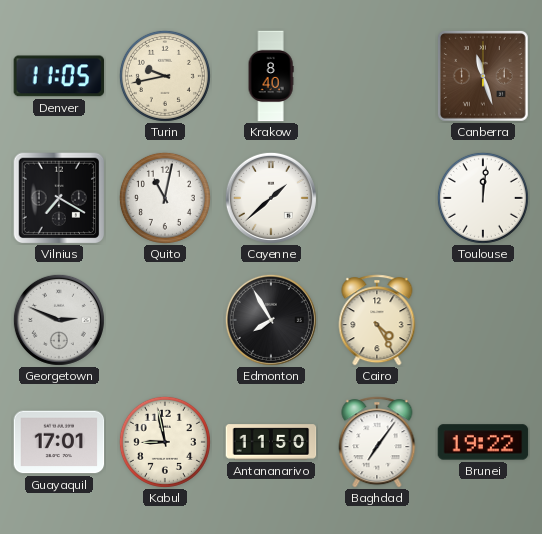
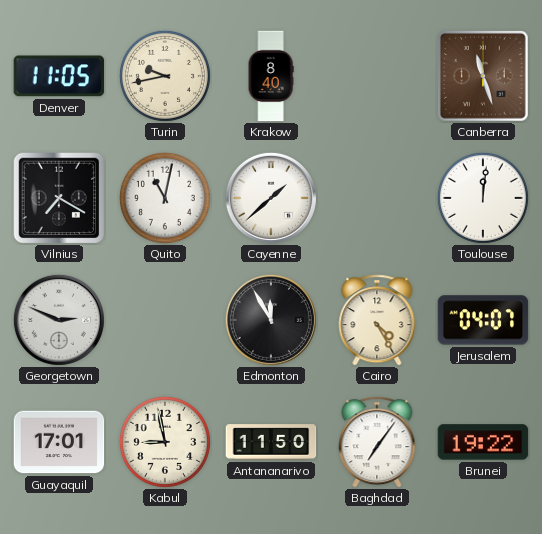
Edmonton: 7:55 -> 11:55
Jerusalem: none -> 04:07
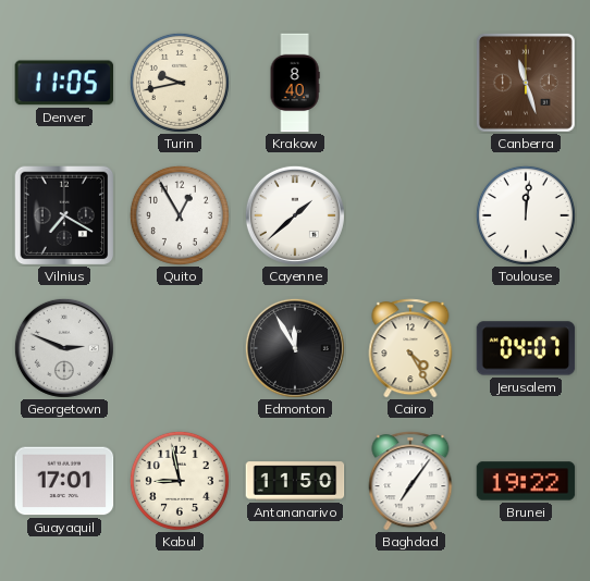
Quito: 11:02 -> 12:55
